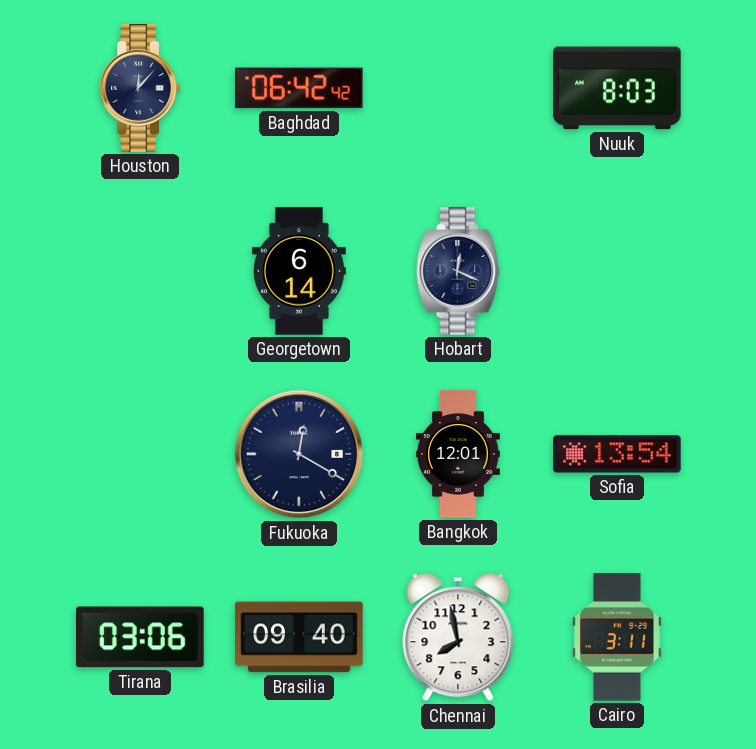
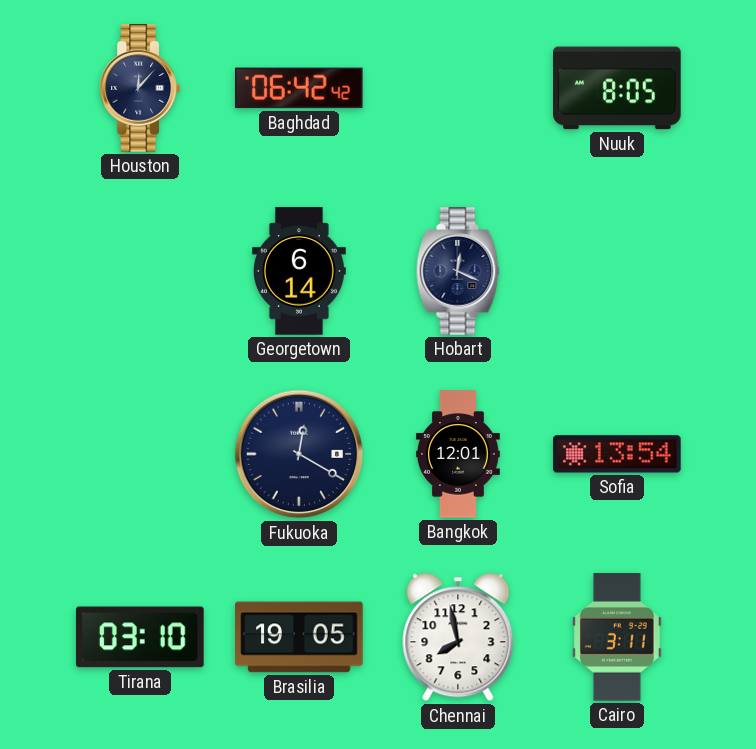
Nuuk: 8:03 -> 8:05
Tirana: 03:06 -> 03:10
Brasilia: 09:40 -> 19:05
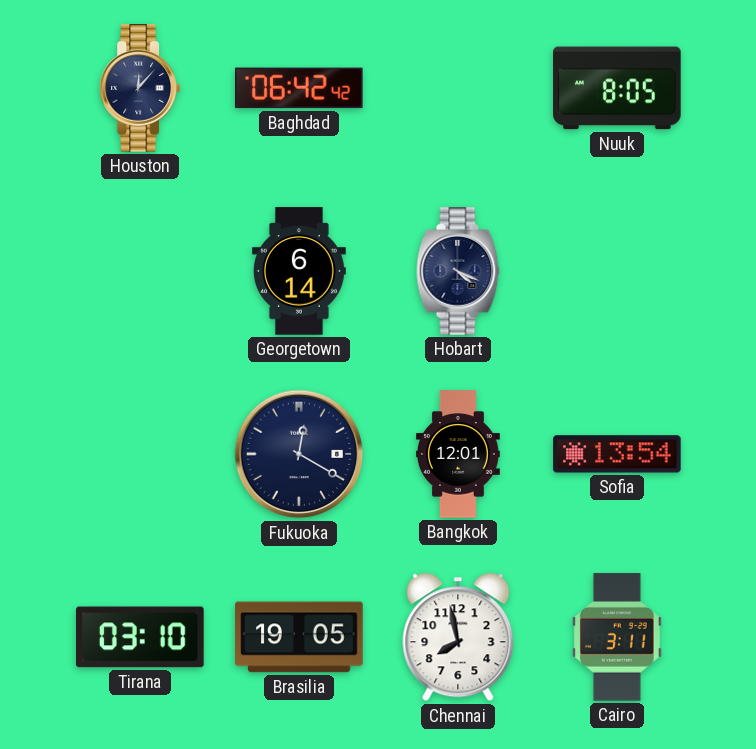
Hobart: 12:19 -> 4:19
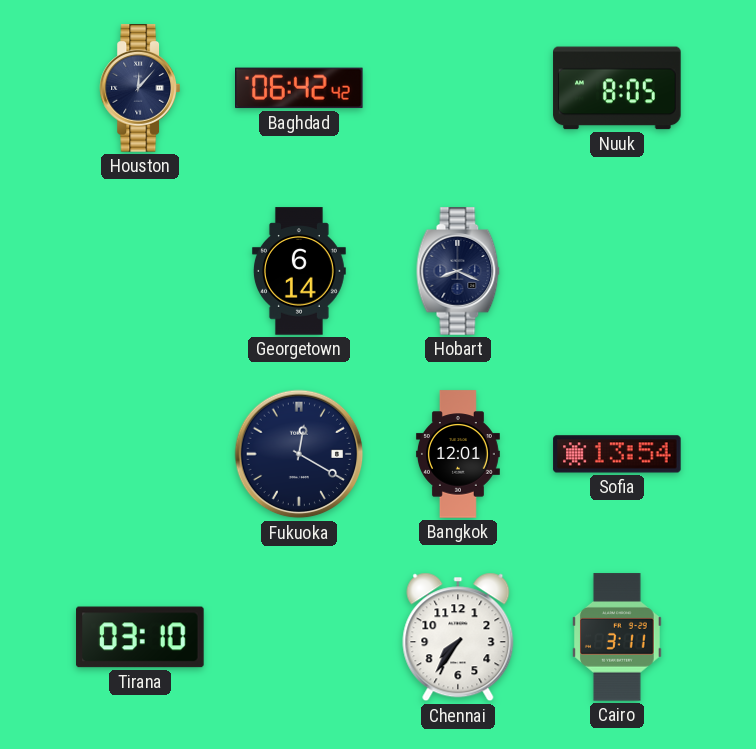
Hobart: 4:19 -> 8:19
Brasilia: 19:05 -> none
Chennai: 7:58 -> 7:36
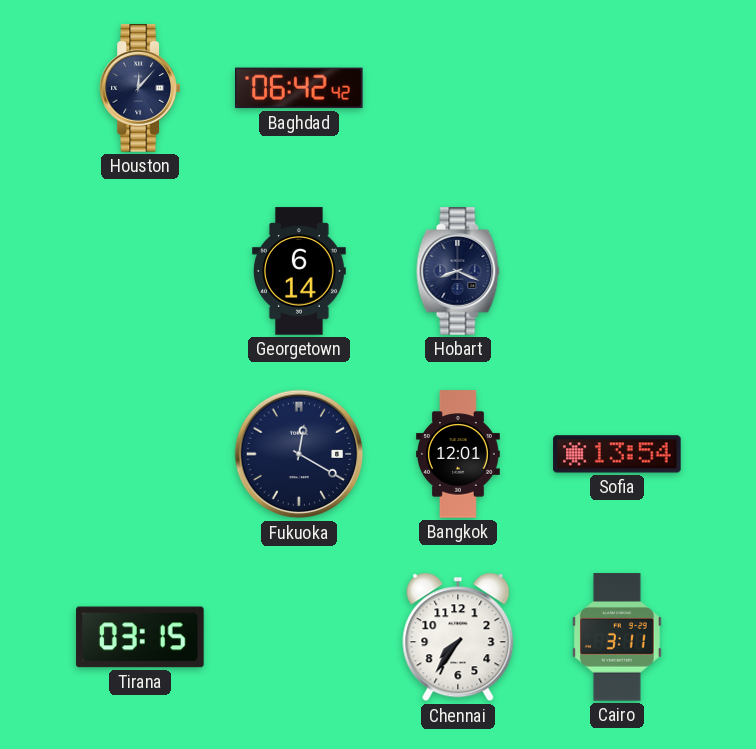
Nuuk: 8:05 -> none
Tirana: 03:10 -> 03:15
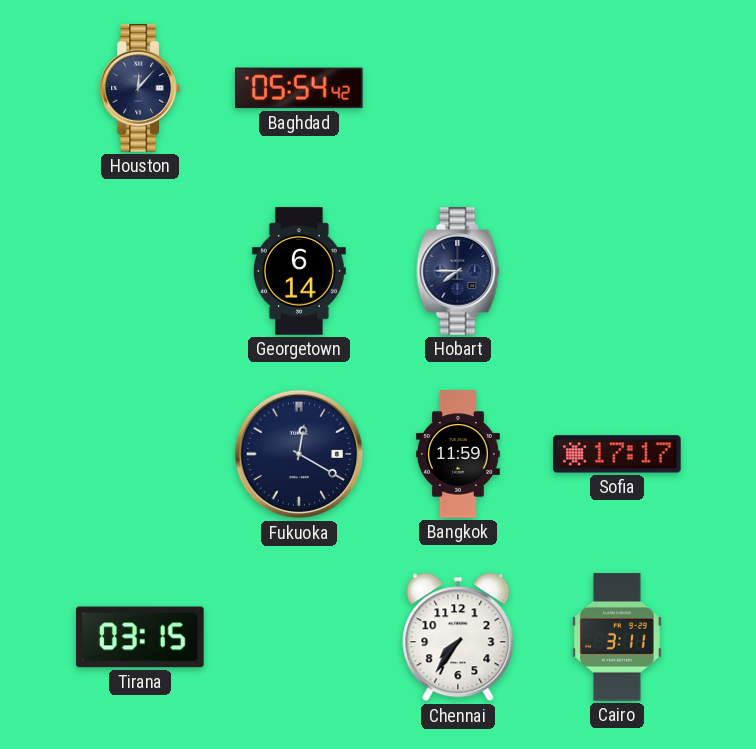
Baghdad: 06:42 -> 05:54
Hobart: 8:19 -> 7:45
Bangkok: 12:01 -> 11:59
Sofia: 13:54 -> 17:17
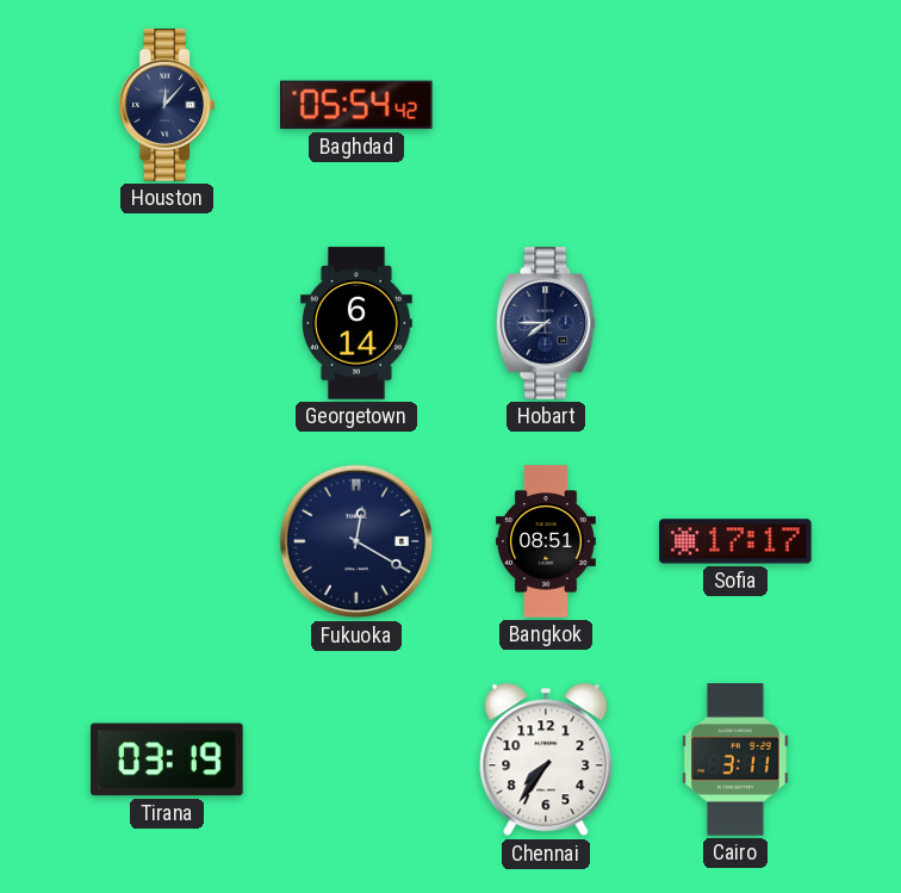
Bangkok: 11:59 -> 08:51
Tirana: 03:15 -> 03:19
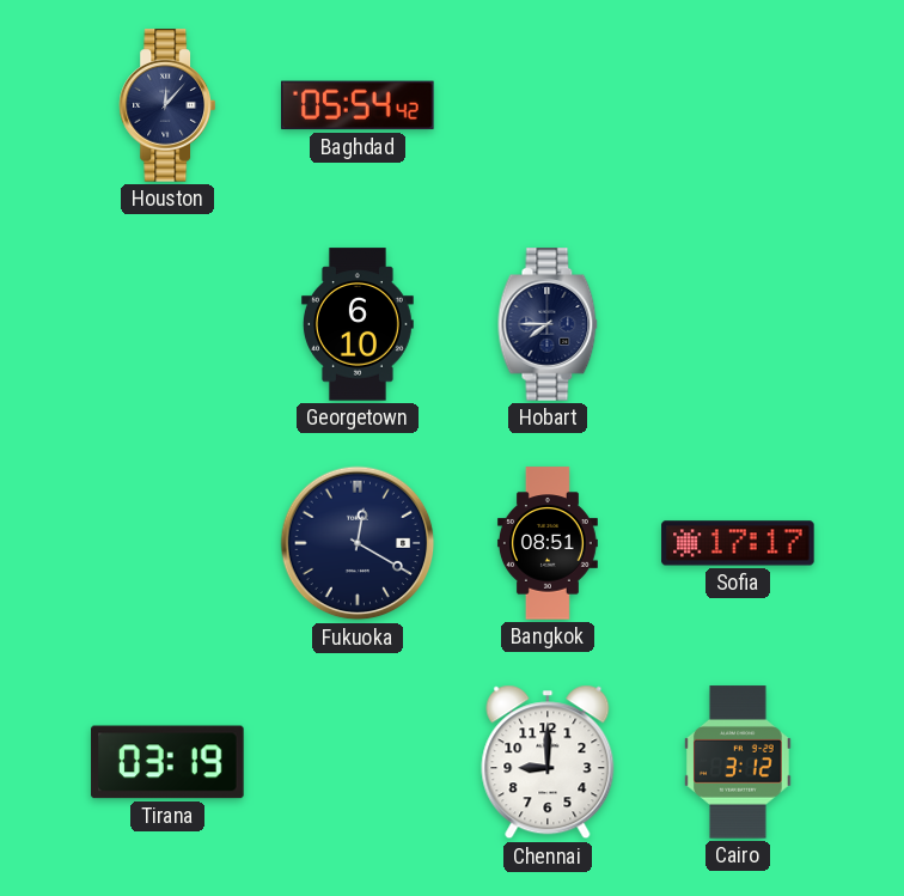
Georgetown: 6:14 -> 6:10
Chennai: 7:36 -> 9:00
Cairo: 3:11 -> 3:12
